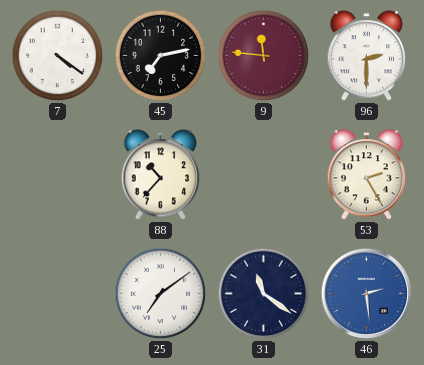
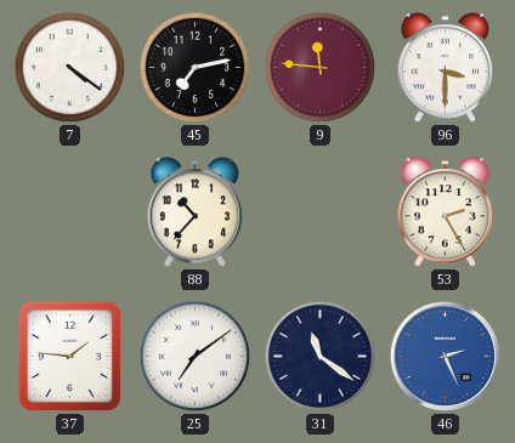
96: 2:30 -> 3:30
37: none -> 1:46
46: 2:29 -> 2:26
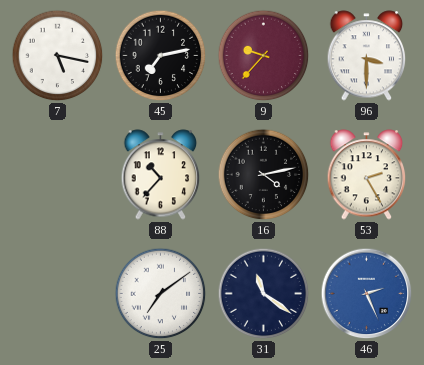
7: 4:21 -> 5:17
9: 11:46 -> 9:37
16: none -> 4:13
37: 1:46 -> none
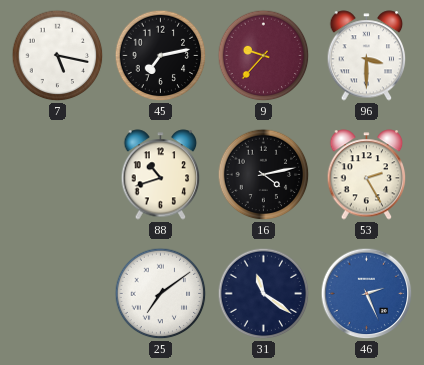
88: 10:37 -> 10:42
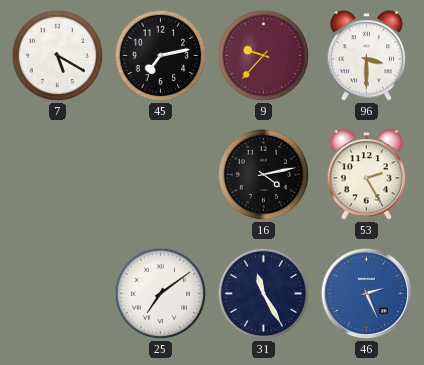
7: 5:17 -> 5:20
88: 10:42 -> none
31: 11:21 -> 11:25
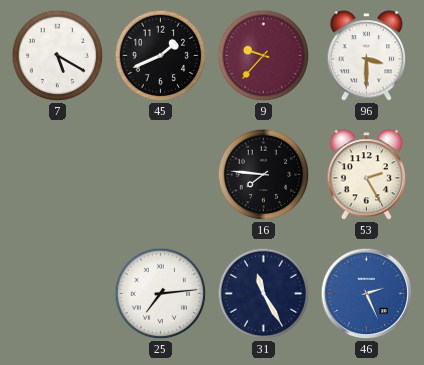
45: 7:13 -> 1:41
16: 4:13 -> 7:46
25: 7:09 -> 7:14
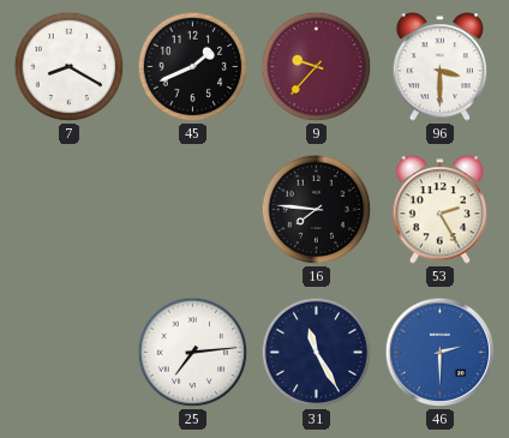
7: 5:20 -> 8:20
46: 2:26 -> 2:30
